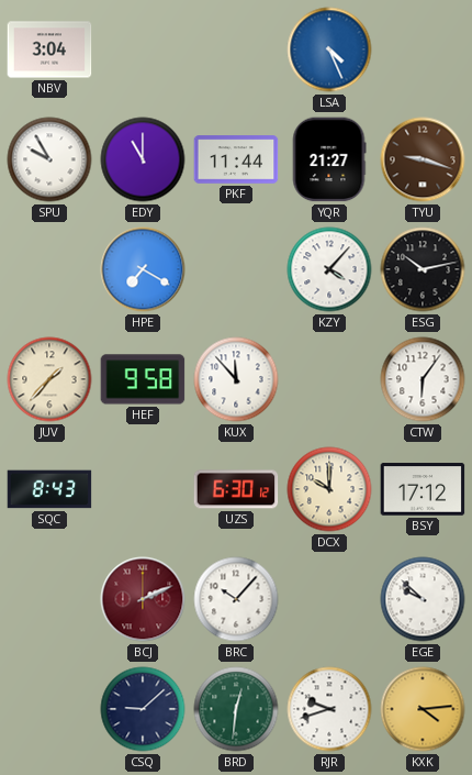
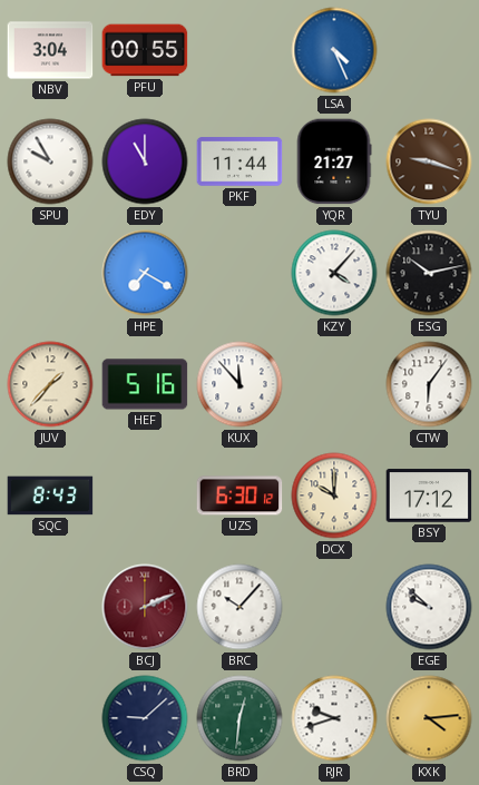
PFU: none -> 00:55
HEF: 9:58 -> 5:16
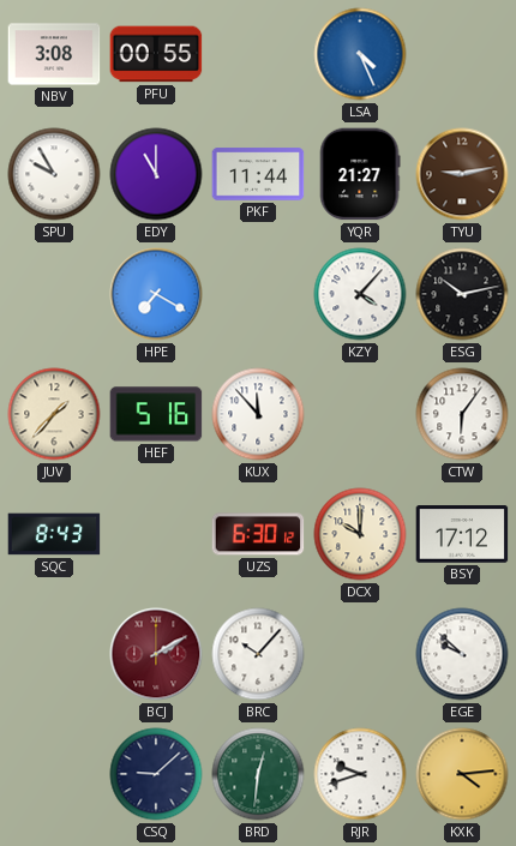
NBV: 3:04 -> 3:08
TYU: 9:18 -> 9:13
BCJ: 2:11 -> 2:10
